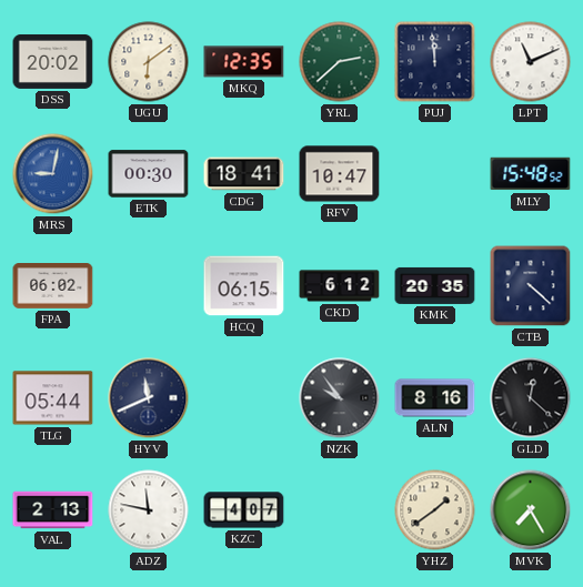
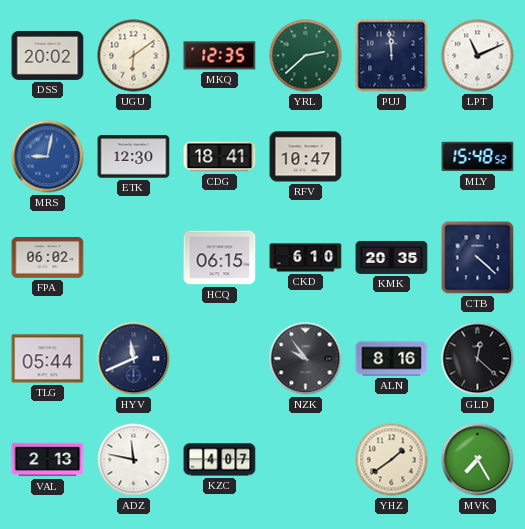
ETK: 00:30 -> 12:30
CKD: 6:12 -> 6:10
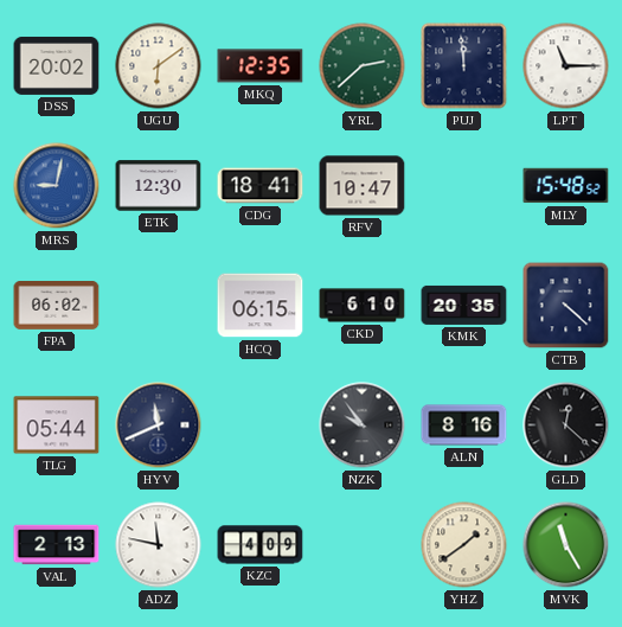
LPT: 11:11 -> 11:15
KZC: 4:07 -> 4:09
MVK: 7:25 -> 11:25
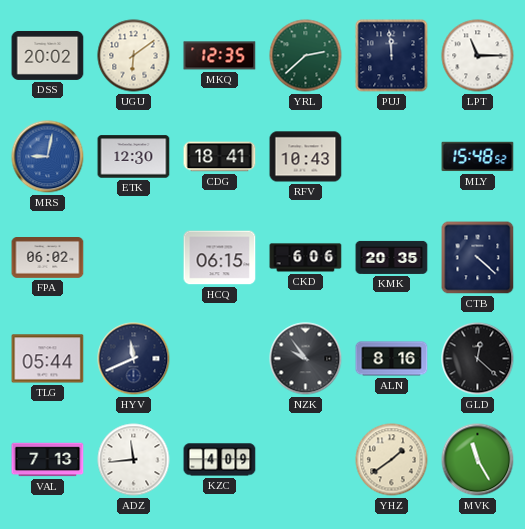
RFV: 10:47 -> 10:43
CKD: 6:10 -> 6:06
VAL: 2:13 -> 7:13
ADZ: 11:47 -> 11:44
